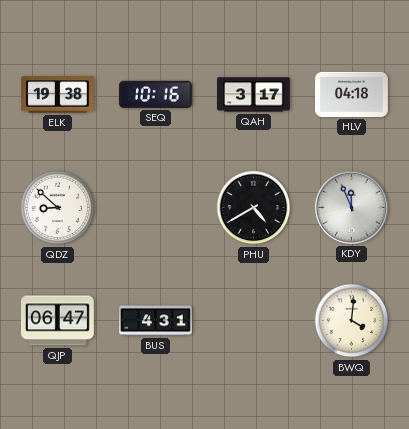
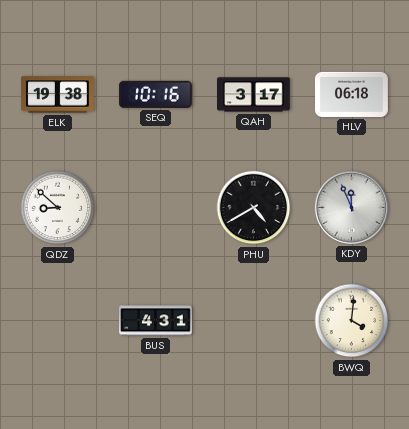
HLV: 04:18 -> 06:18
QJP: 06:47 -> none
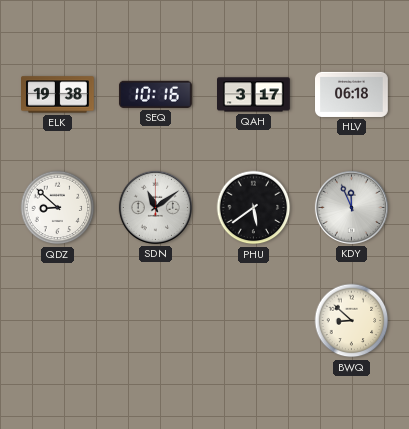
SDN: none -> 11:09
PHU: 4:40 -> 5:39
BUS: 4:31 -> none
BWQ: 4:01 -> 8:52
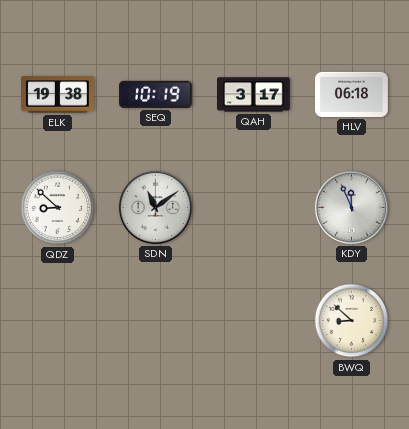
SEQ: 10:16 -> 10:19
PHU: 5:39 -> none
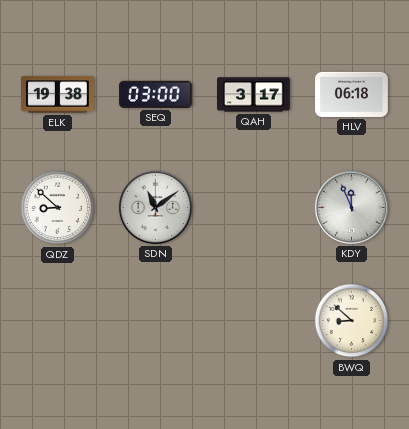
SEQ: 10:19 -> 03:00
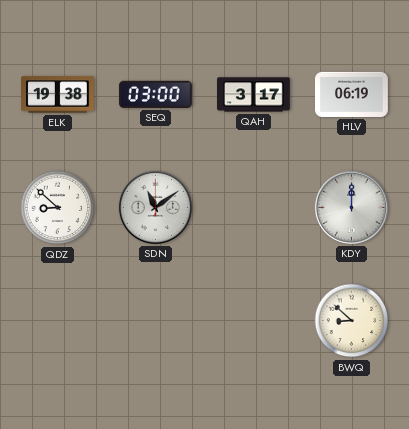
HLV: 06:18 -> 06:19
KDY: 11:56 -> 12:00
